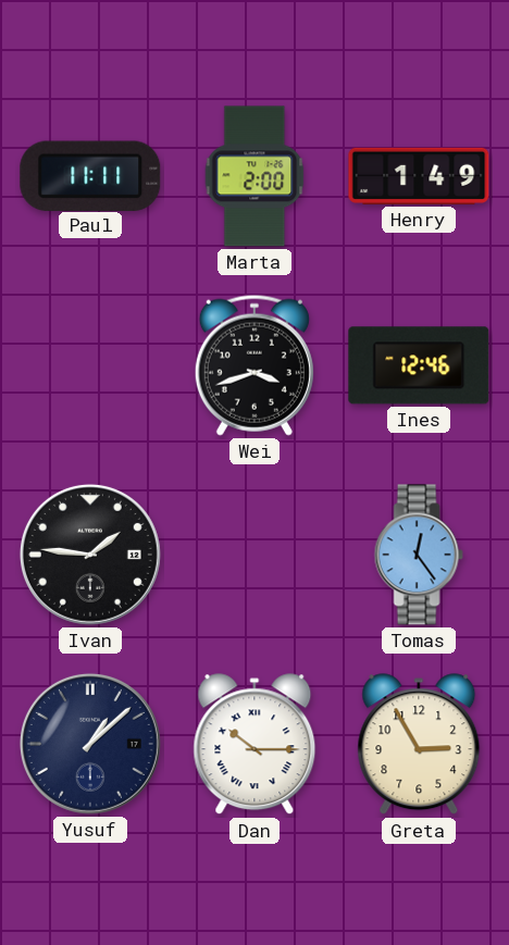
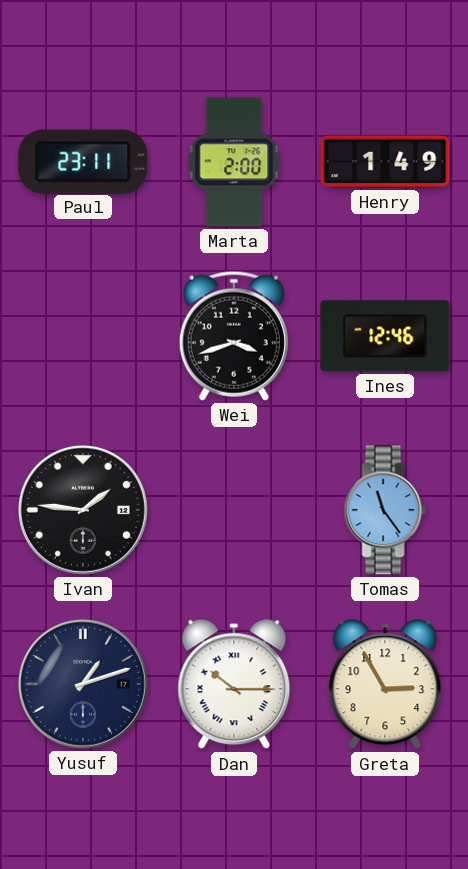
Paul: 11:11 -> 23:11
Tomas: 12:24 -> 11:24
Yusuf: 1:08 -> 1:12
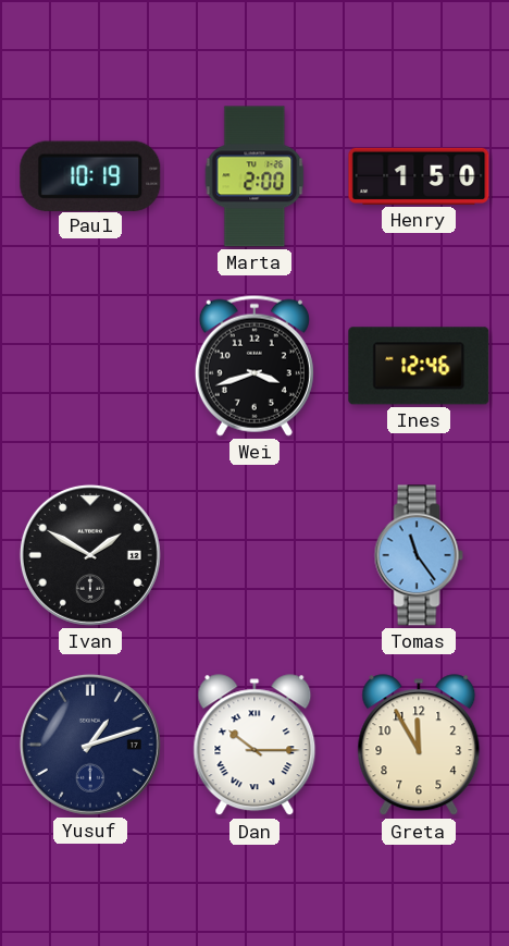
Paul: 23:11 -> 10:19
Henry: 1:49 -> 1:50
Ivan: 1:46 -> 1:50
Greta: 2:55 -> 11:55
